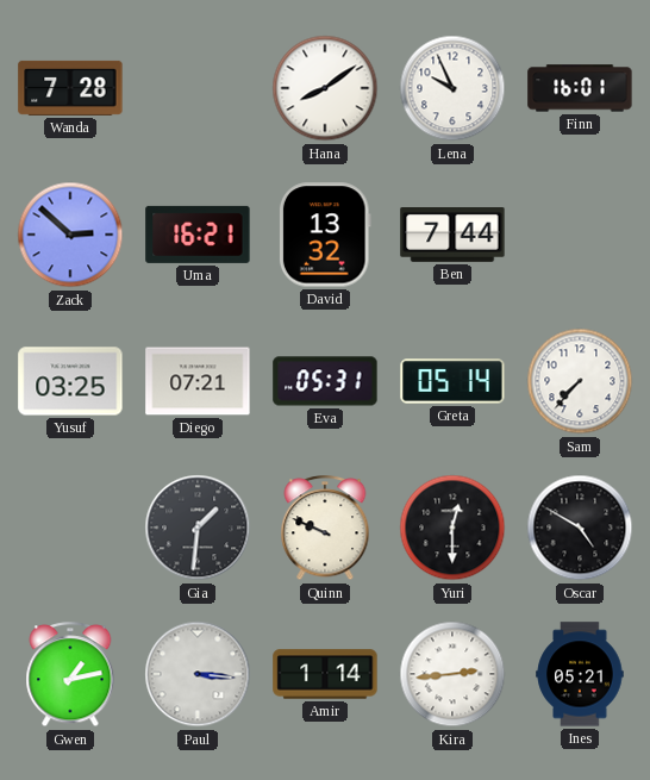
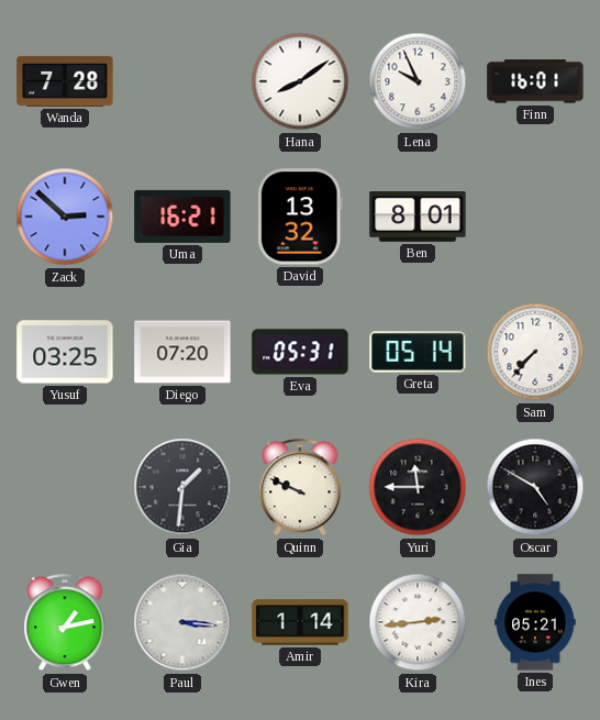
Ben: 7:44 -> 8:01
Diego: 07:21 -> 07:20
Yuri: 12:30 -> 11:45
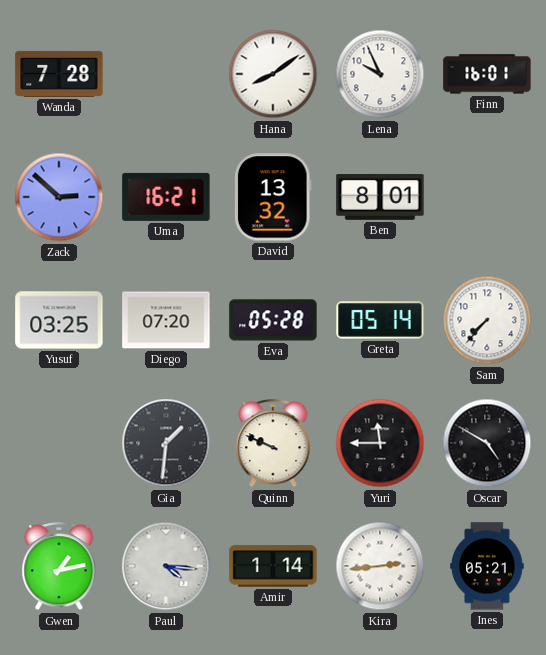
Eva: 05:31 -> 05:28
Paul: 3:16 -> 4:16
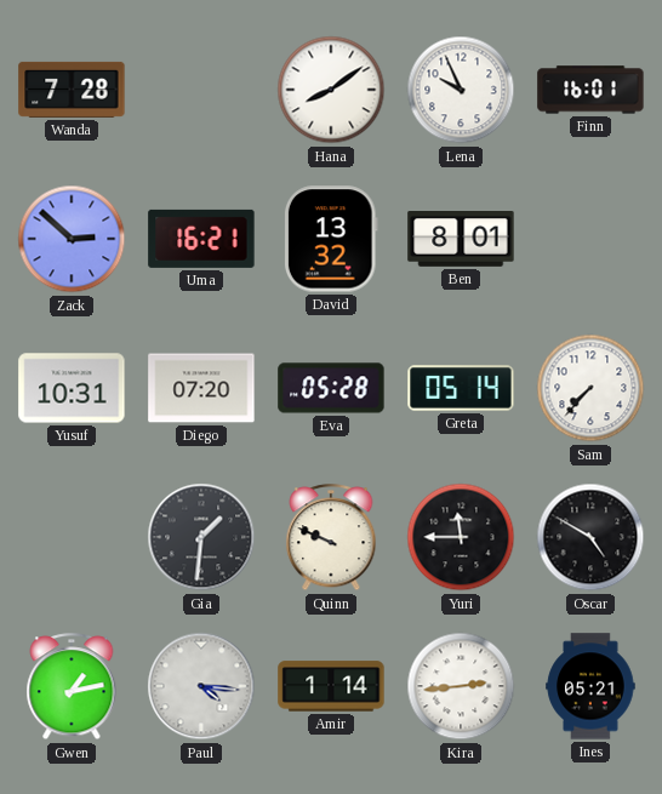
Yusuf: 03:25 -> 10:31
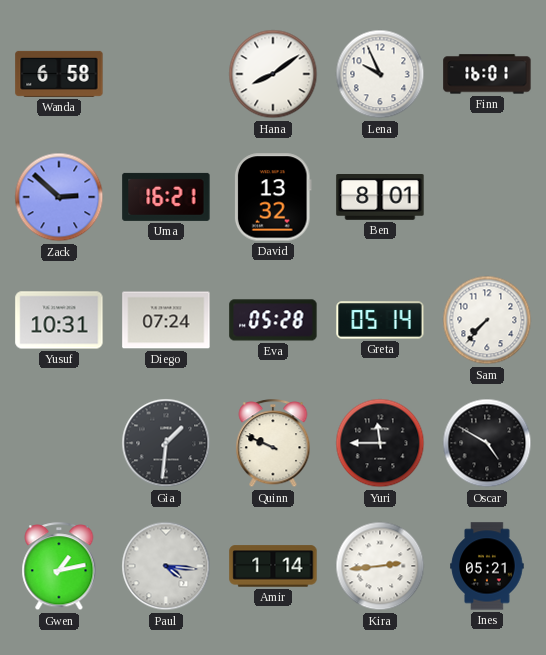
Wanda: 7:28 -> 6:58
Diego: 07:20 -> 07:24
